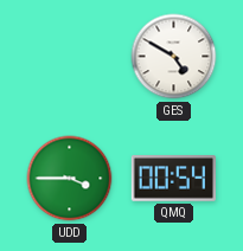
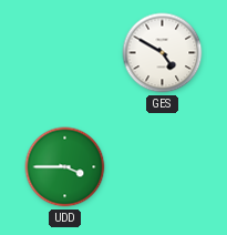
QMQ: 00:54 -> none
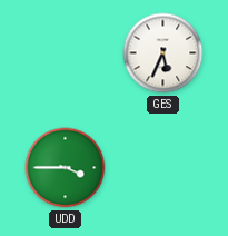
GES: 4:50 -> 5:34
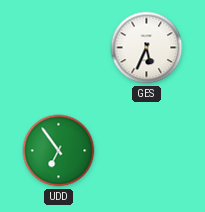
UDD: 3:45 -> 6:54
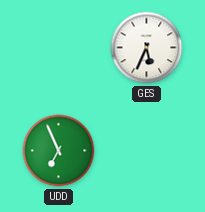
UDD: 6:54 -> 6:56
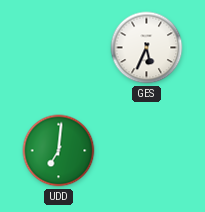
UDD: 6:56 -> 7:01
